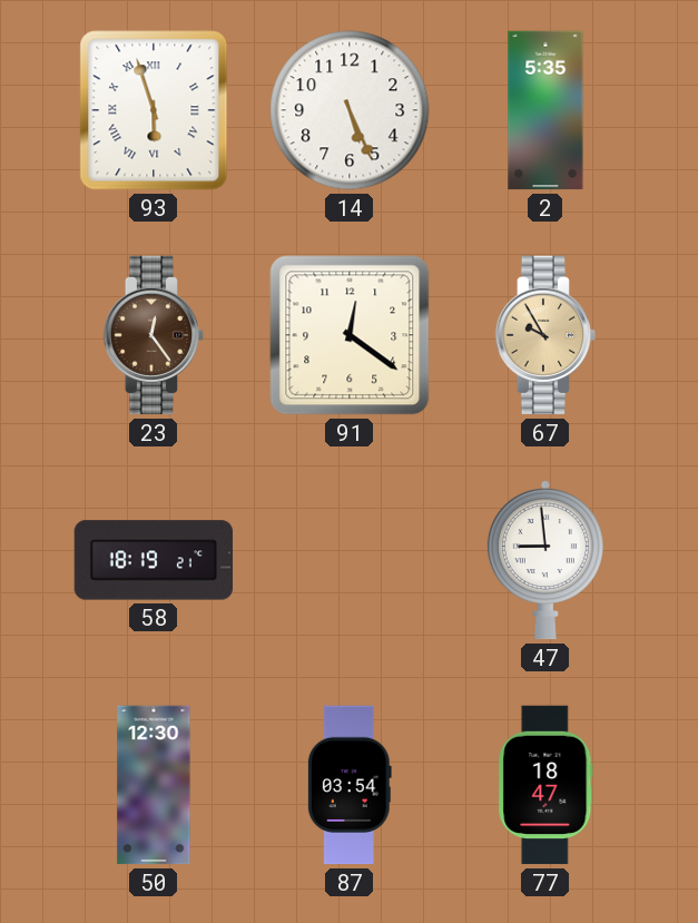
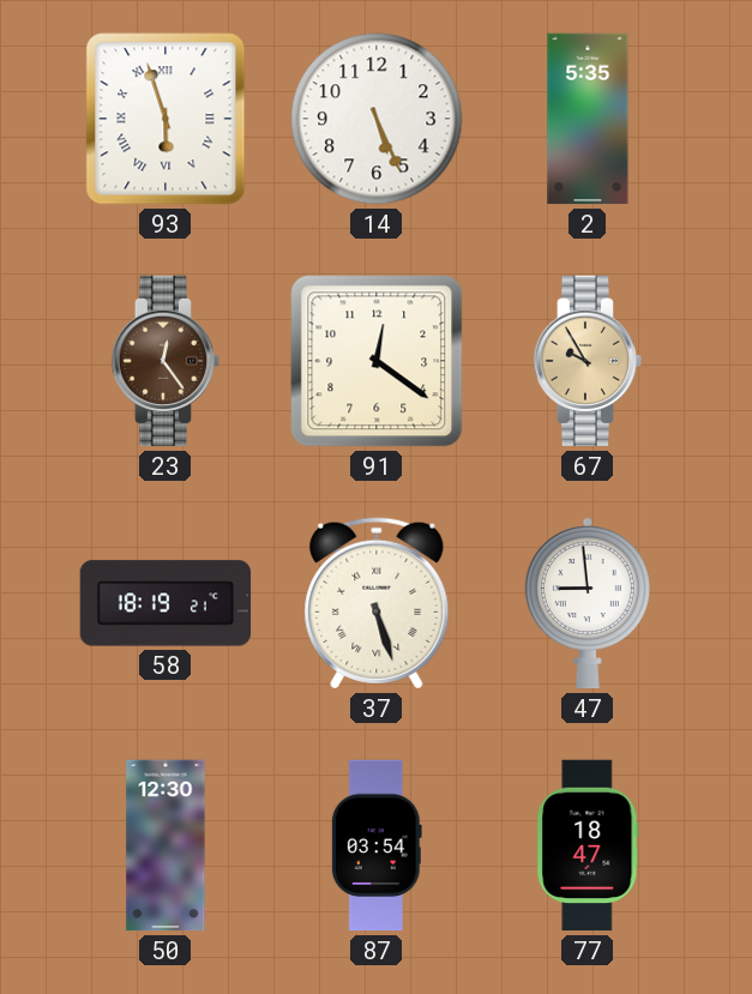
37: none -> 5:27
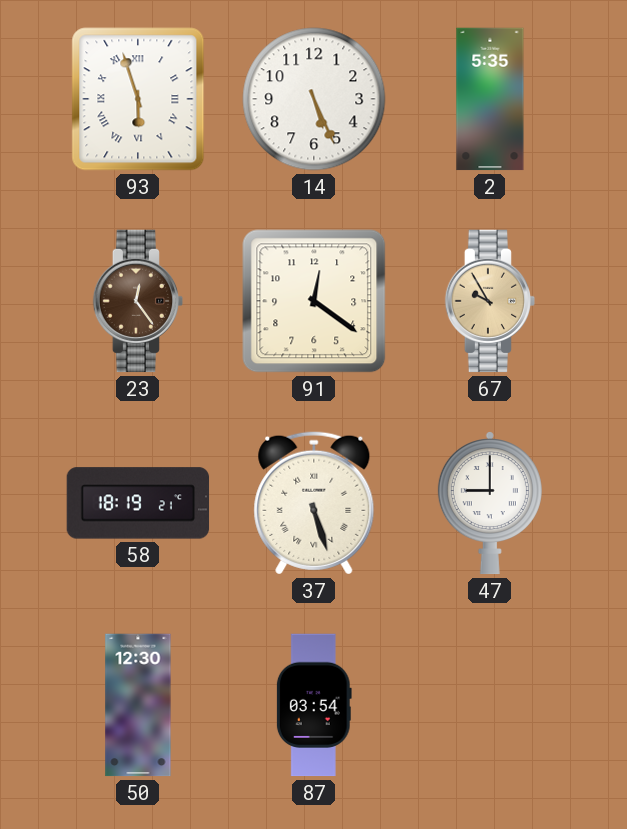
47: 8:59 -> 9:00
77: 18:47 -> none
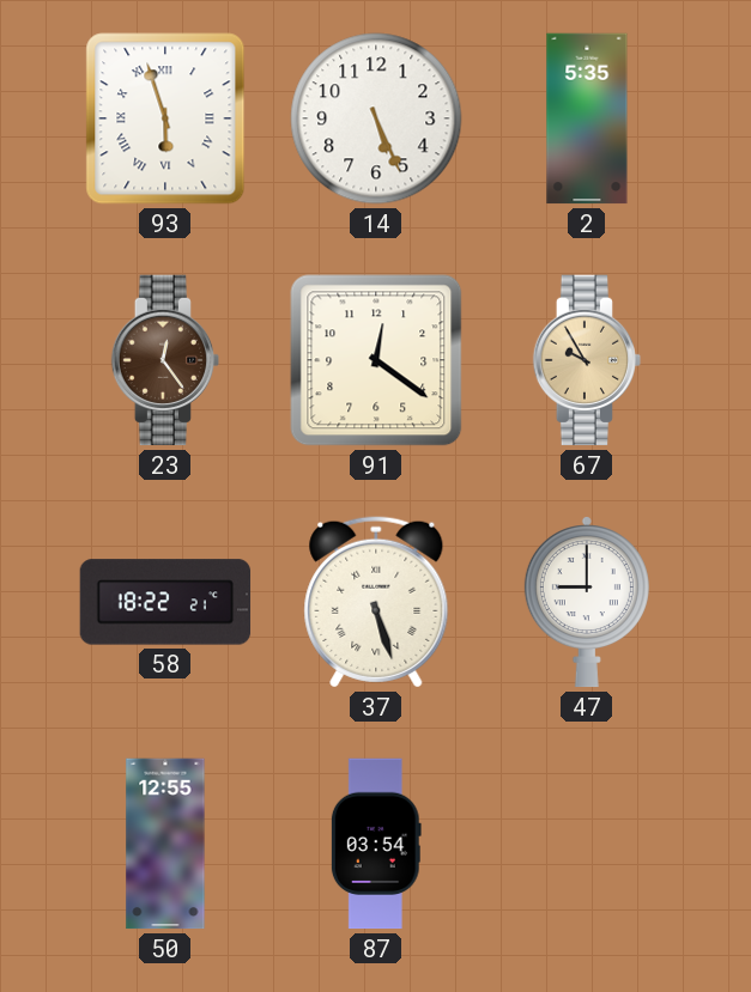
58: 18:19 -> 18:22
50: 12:30 -> 12:55
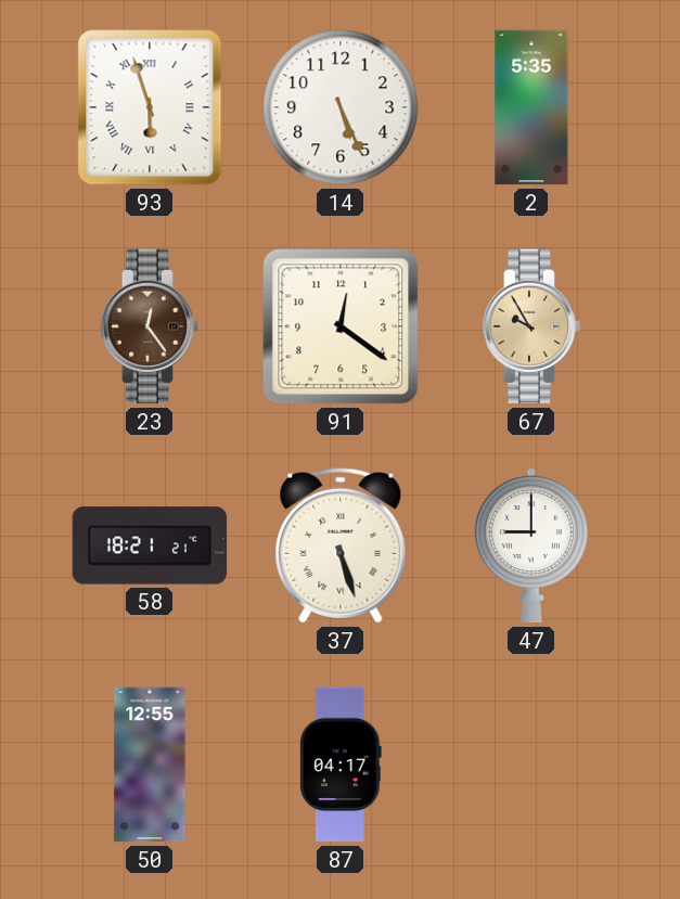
58: 18:22 -> 18:21
87: 03:54 -> 04:17
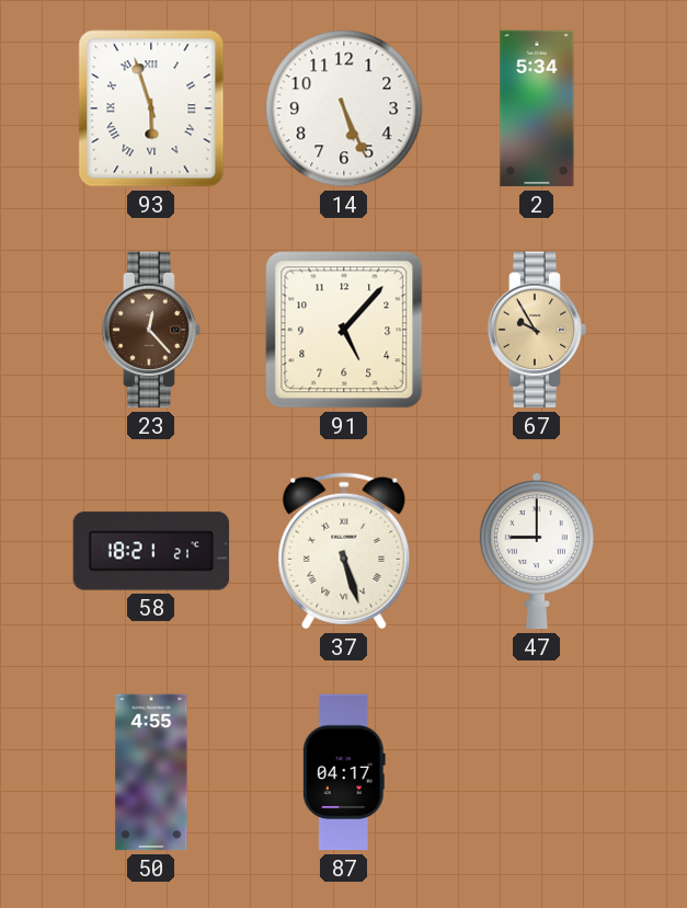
2: 5:35 -> 5:34
23: 12:24 -> 12:23
91: 12:21 -> 5:07
50: 12:55 -> 4:55
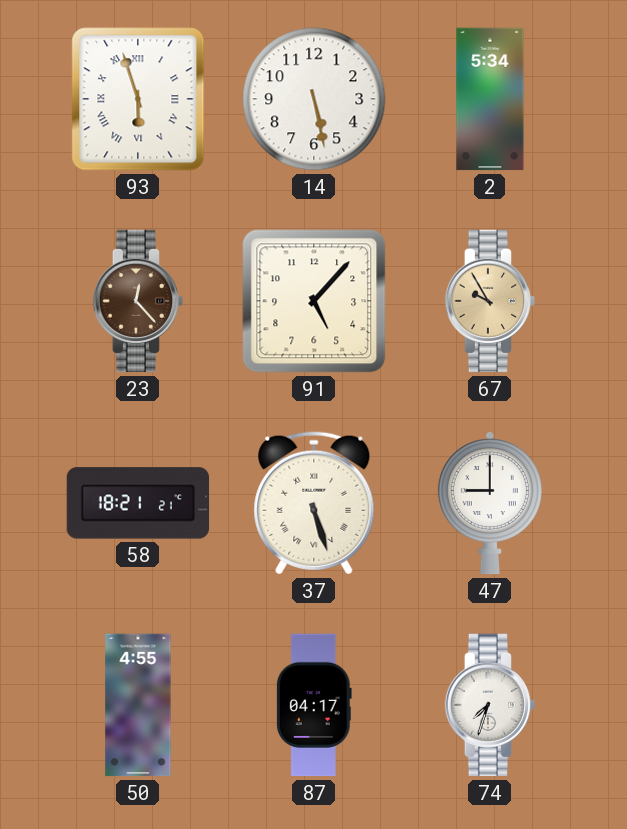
14: 5:26 -> 5:28
74: none -> 7:33
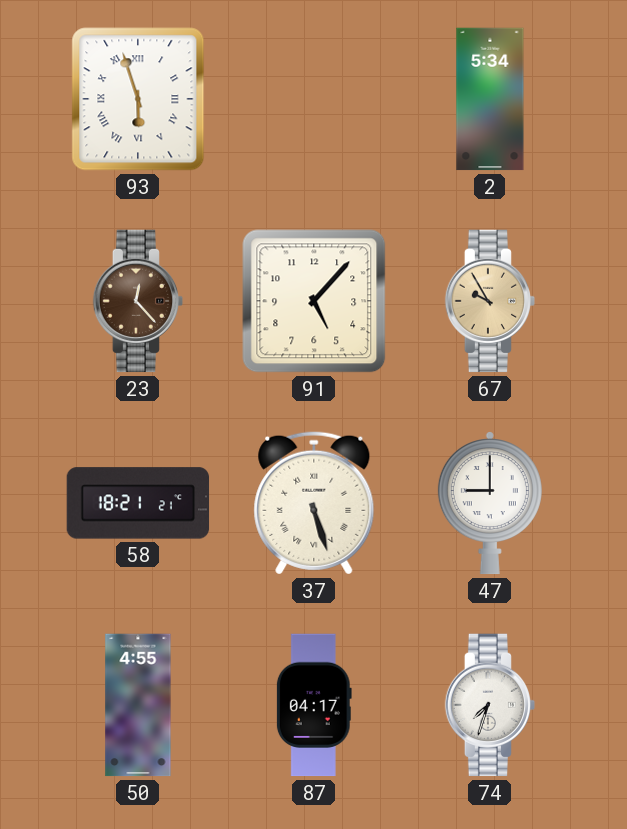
14: 5:28 -> none
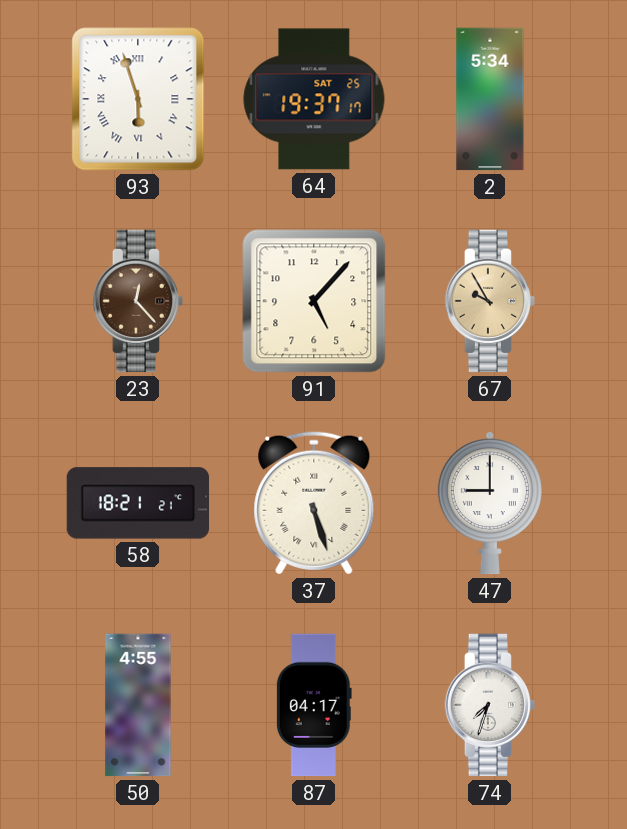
64: none -> 19:37
